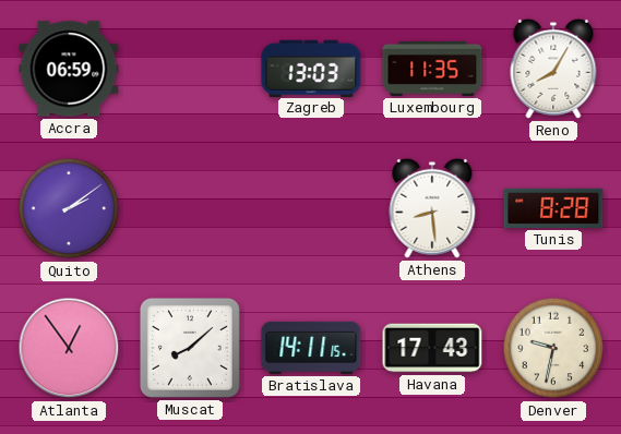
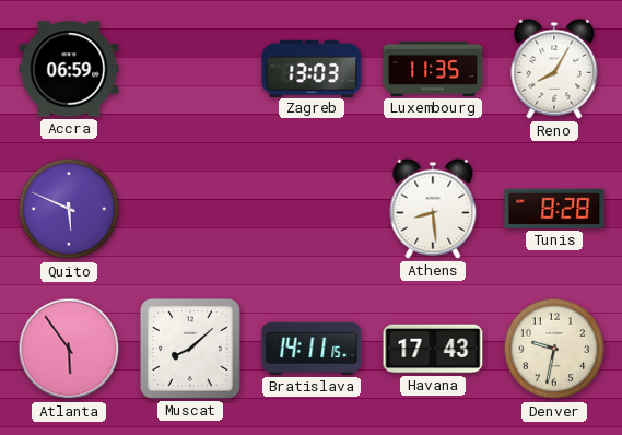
Quito: 2:09 -> 5:49
Atlanta: 12:54 -> 5:54
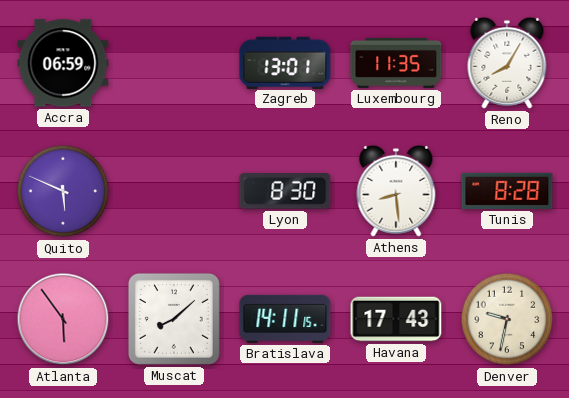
Zagreb: 13:03 -> 13:01
Lyon: none -> 8:30
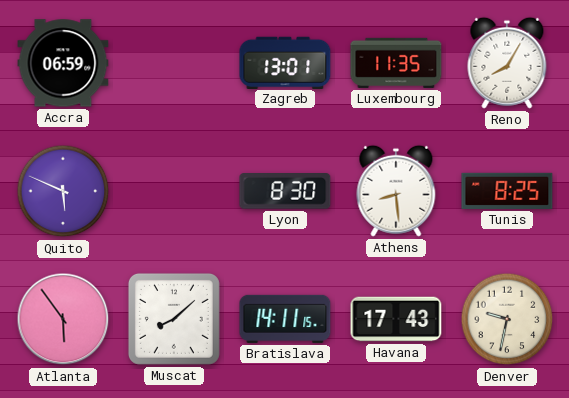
Tunis: 8:28 -> 8:25
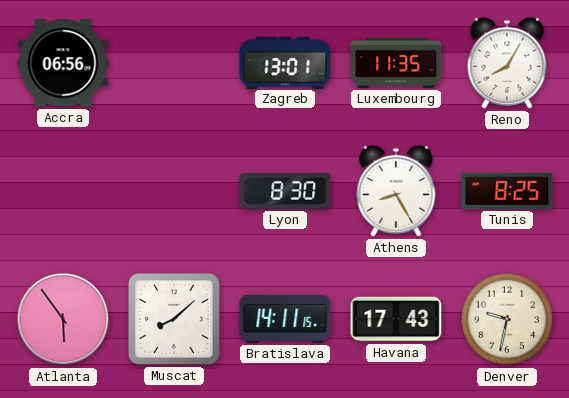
Accra: 06:59 -> 06:56
Quito: 5:49 -> none
Athens: 8:29 -> 8:25
